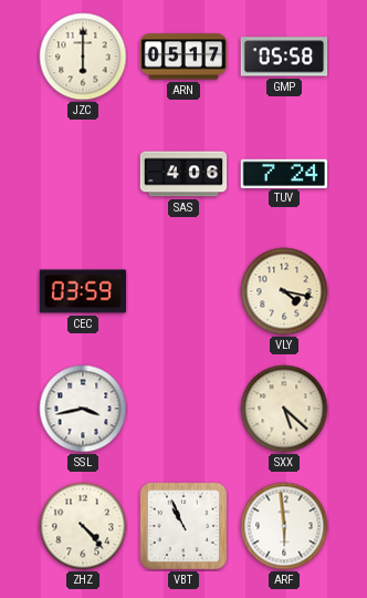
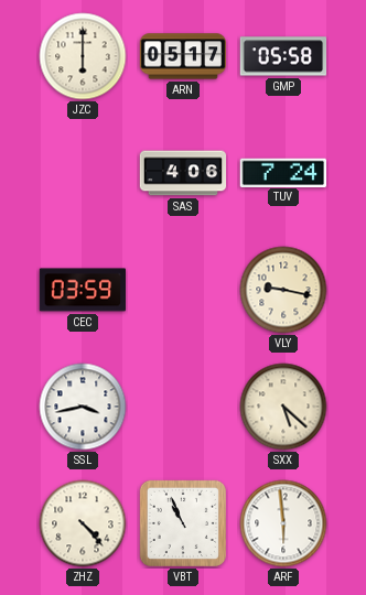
VLY: 4:17 -> 9:17
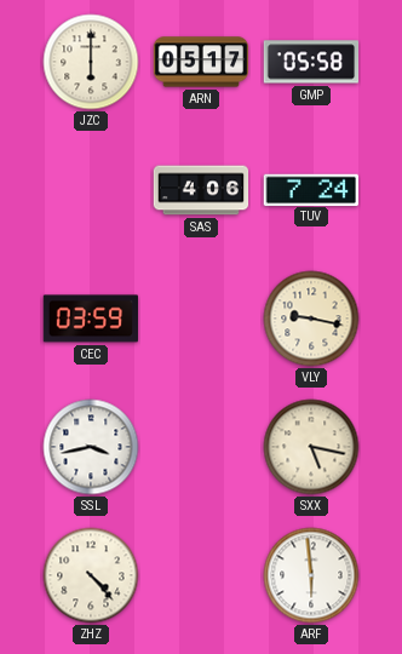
SXX: 5:22 -> 5:17
VBT: 10:56 -> none
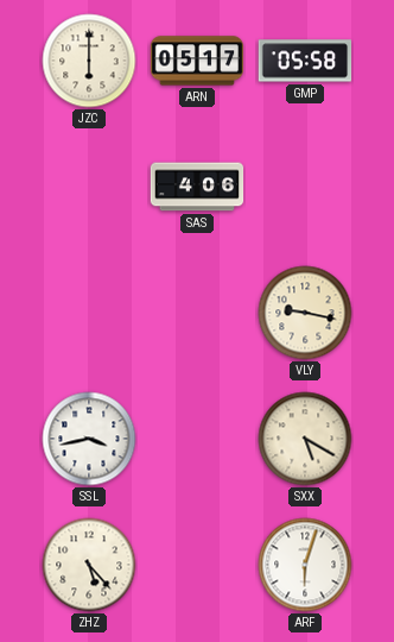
TUV: 7:24 -> none
CEC: 03:59 -> none
SXX: 5:17 -> 5:20
ZHZ: 4:23 -> 5:23
ARF: 5:59 -> 6:03
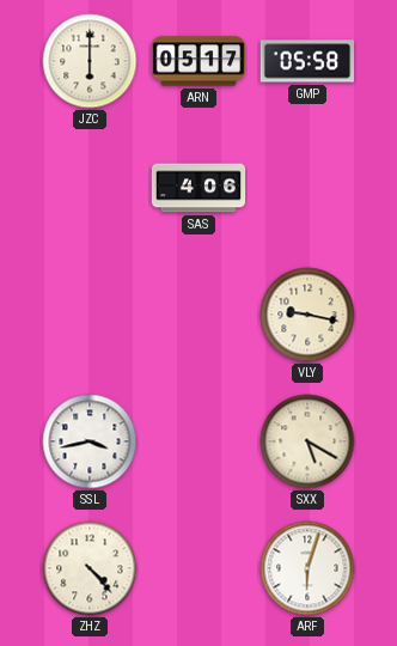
ZHZ: 5:23 -> 4:23
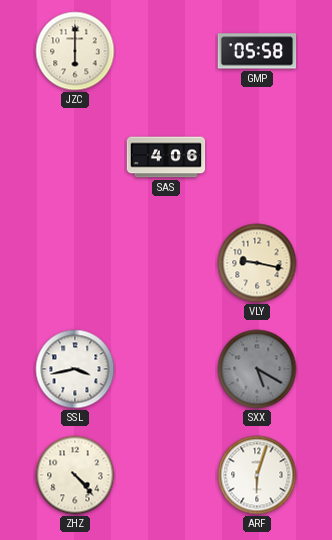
ARN: 05:17 -> none
SXX dial: cream -> grey
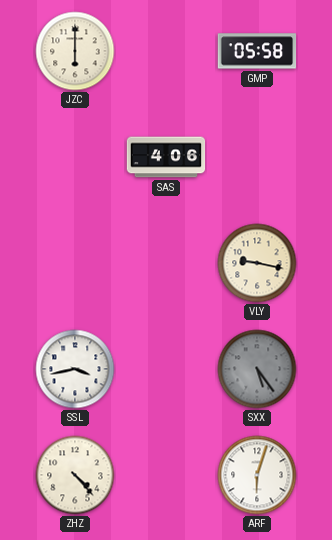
SXX: 5:20 -> 5:24
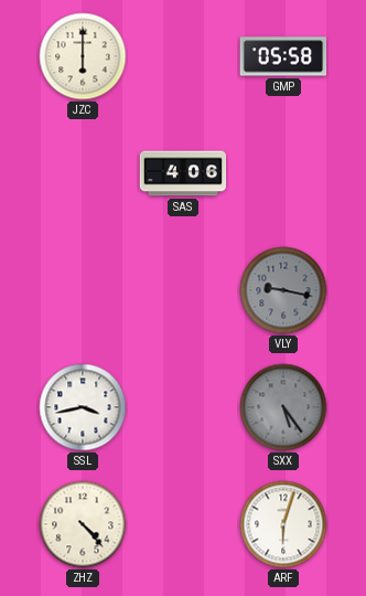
VLY dial: cream -> grey
